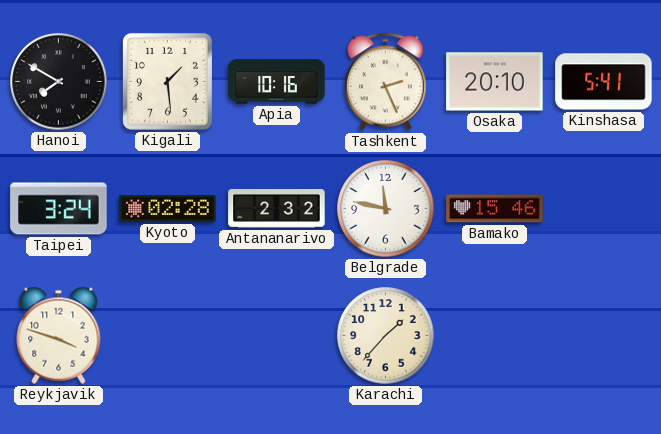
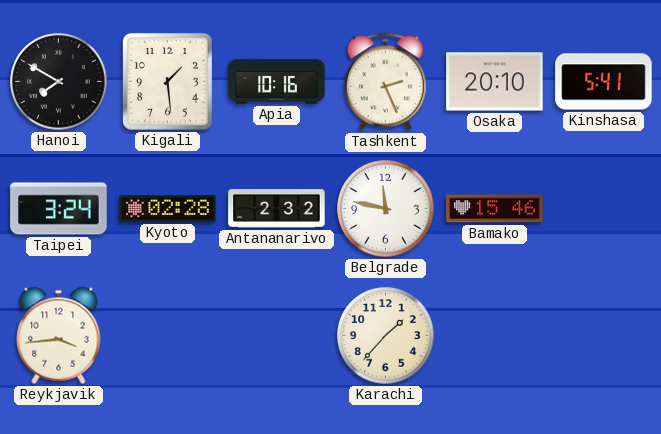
Reykjavik: 3:48 -> 3:44
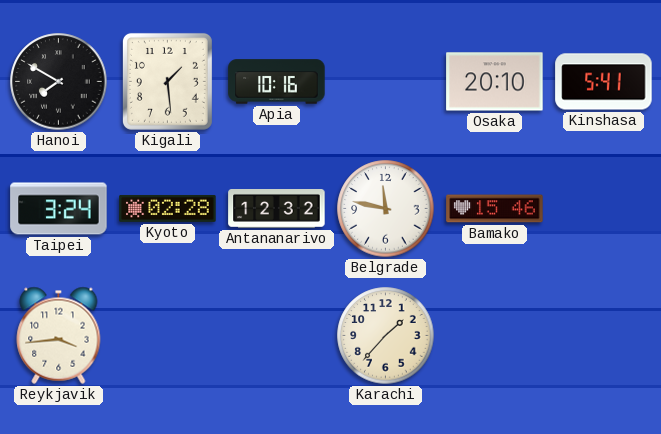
Tashkent: 2:26 -> none
Antananarivo: 2:32 -> 12:32
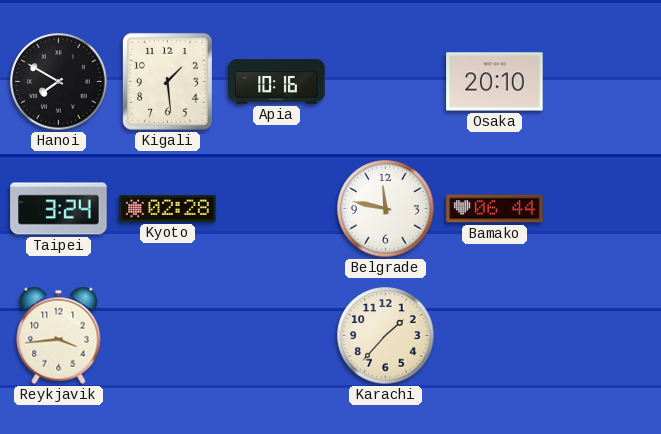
Kinshasa: 5:41 -> none
Antananarivo: 12:32 -> none
Bamako: 15:46 -> 06:44
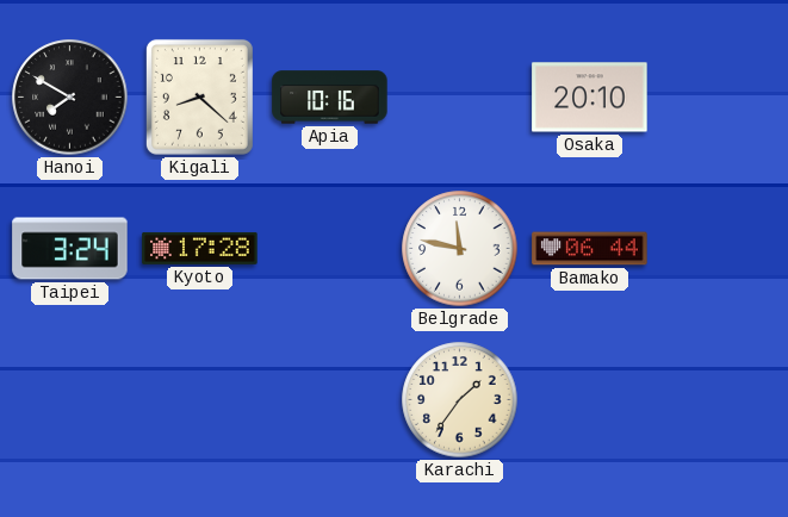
Kigali: 1:29 -> 8:22
Kyoto: 02:28 -> 17:28
Reykjavik: 3:44 -> none
Karachi: 1:37 -> 1:36
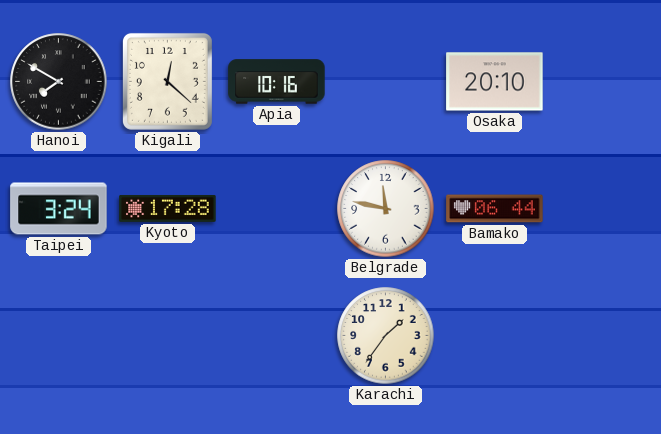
Kigali: 8:22 -> 12:22
